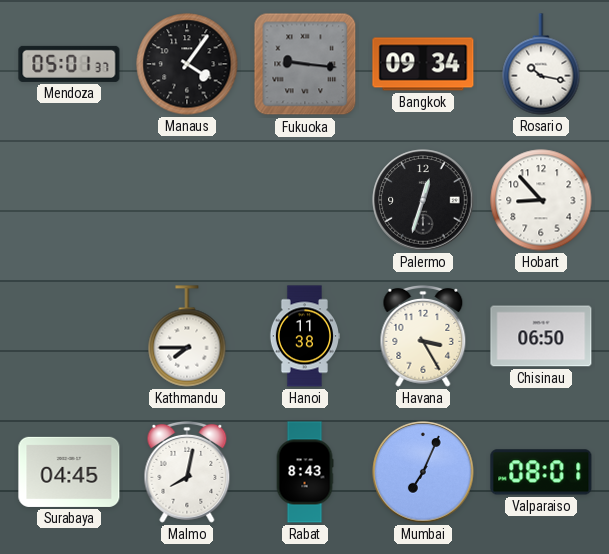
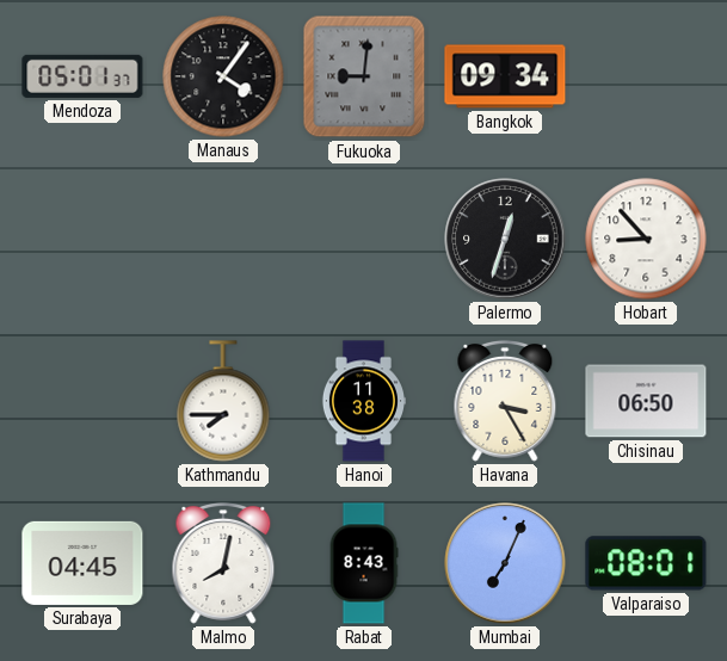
Fukuoka: 9:16 -> 9:01
Rosario: 10:17 -> none
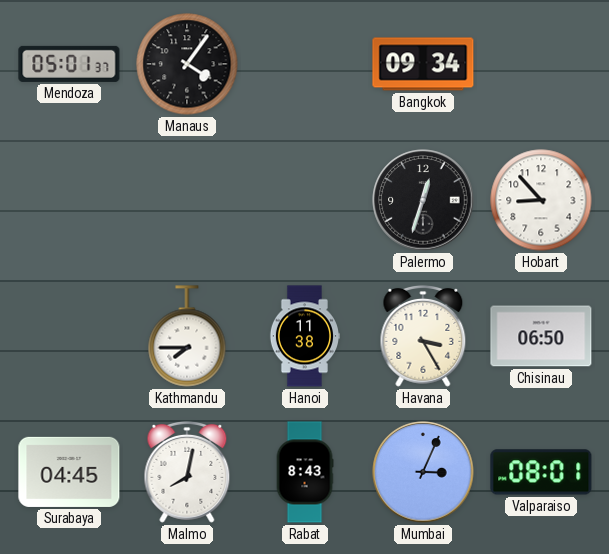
Fukuoka: 9:01 -> none
Mumbai: 7:04 -> 3:04
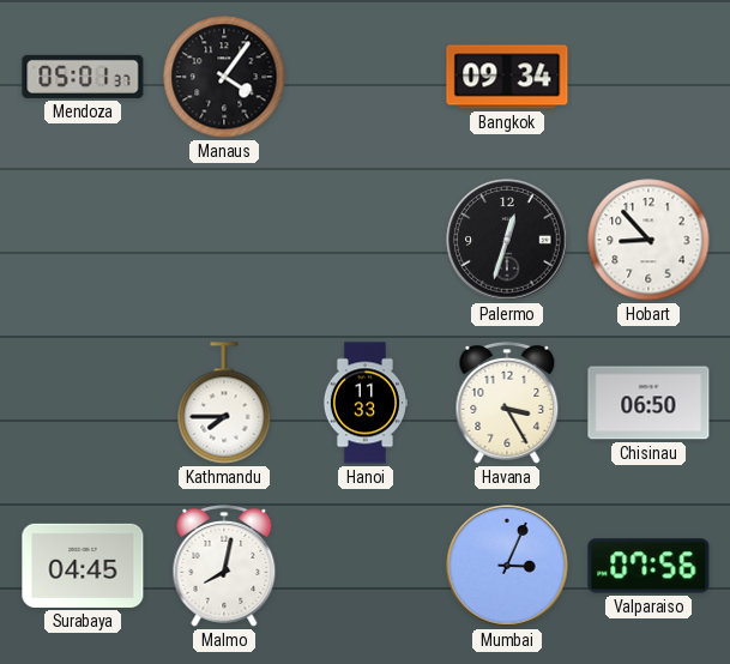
Hanoi: 11:38 -> 11:33
Rabat: 8:43 -> none
Valparaiso: 08:01 -> 07:56
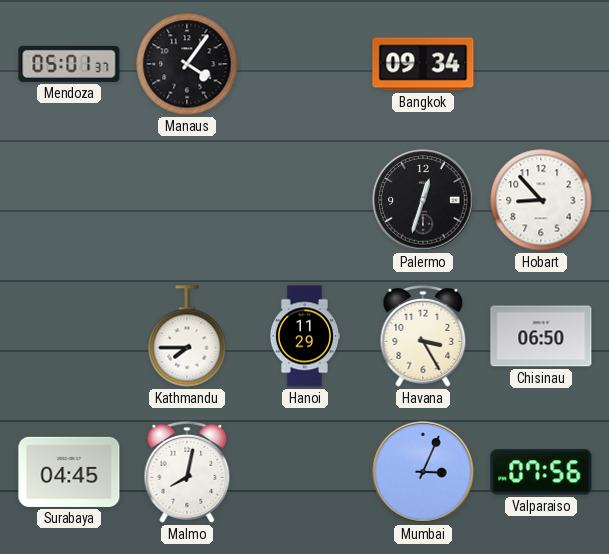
Hanoi: 11:33 -> 11:29
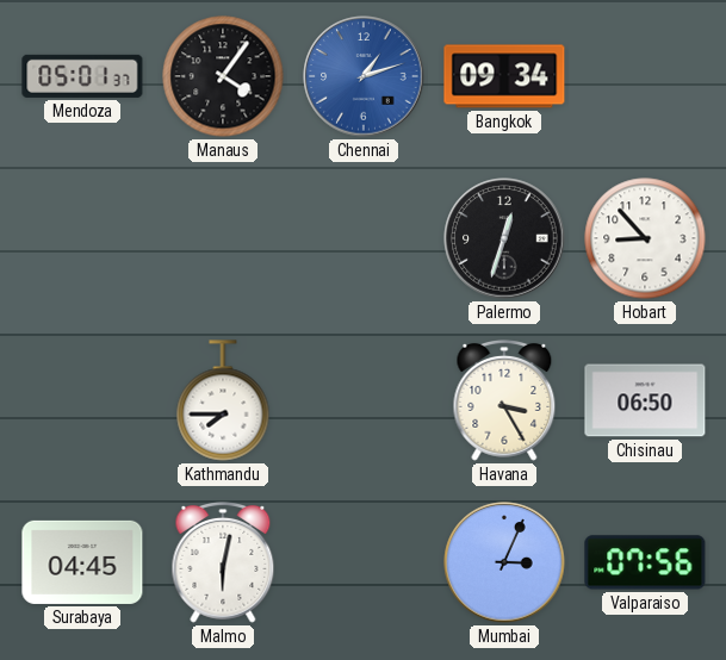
Chennai: none -> 1:12
Hanoi: 11:29 -> none
Malmo: 8:02 -> 6:02
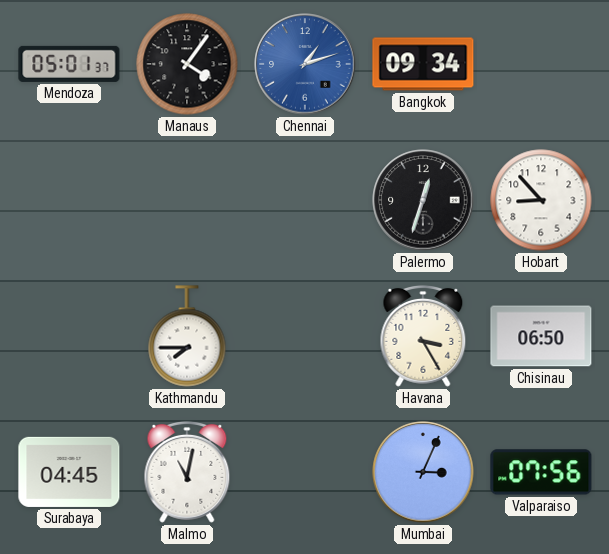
Malmo: 6:02 -> 11:02
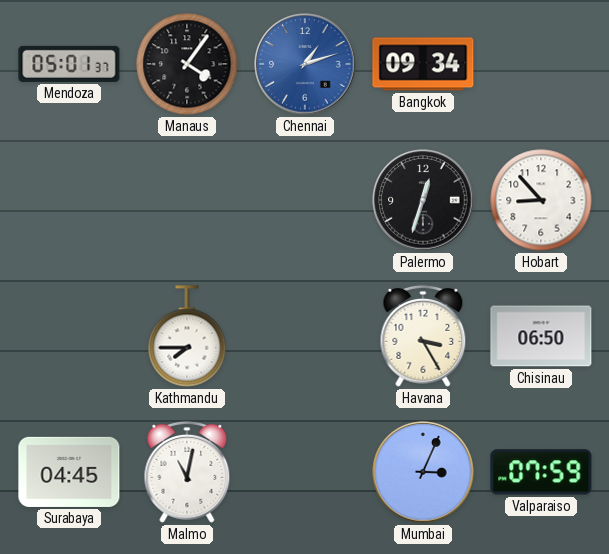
Valparaiso: 07:56 -> 07:59
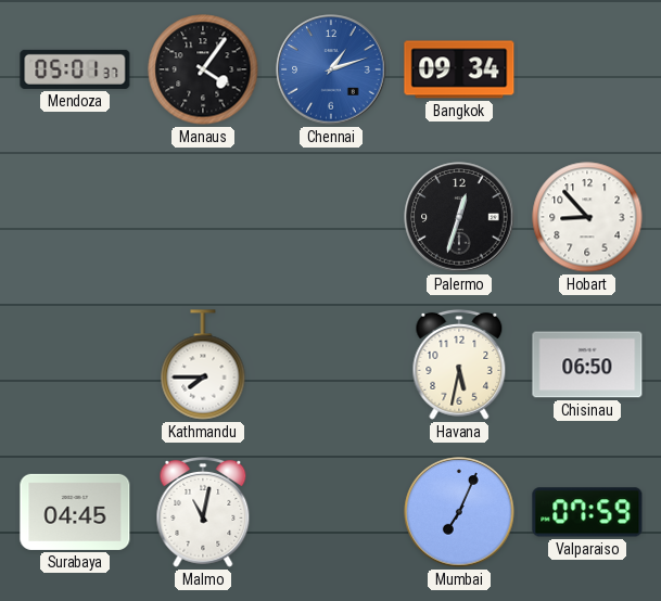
Havana: 3:25 -> 5:32
Mumbai: 3:04 -> 7:04
